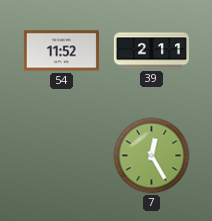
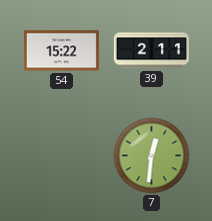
54: 11:52 -> 15:22
7: 12:25 -> 12:31
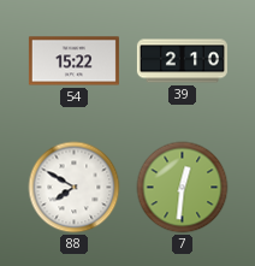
39: 2:11 -> 2:10
88: none -> 7:50
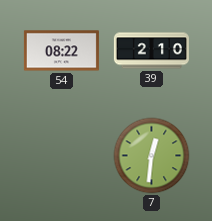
54: 15:22 -> 08:22
88: 7:50 -> none
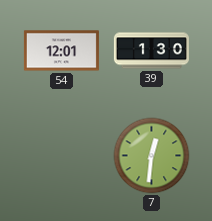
54: 08:22 -> 12:01
39: 2:10 -> 1:30
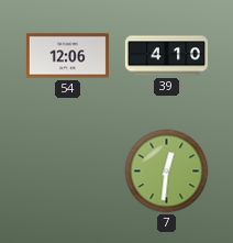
54: 12:01 -> 12:06
39: 1:30 -> 4:10
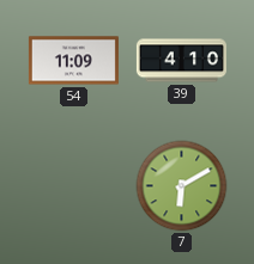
54: 12:06 -> 11:09
7: 12:31 -> 6:10
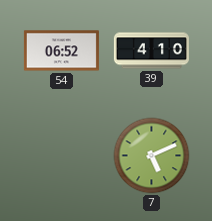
54: 11:09 -> 06:52
7: 6:10 -> 5:11
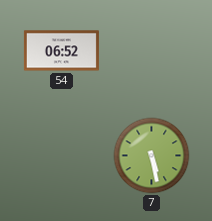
39: 4:10 -> none
7: 5:11 -> 5:28
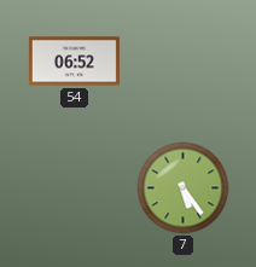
7: 5:28 -> 5:24
